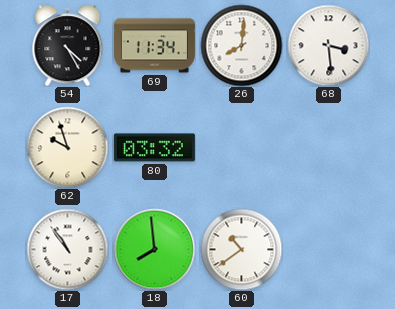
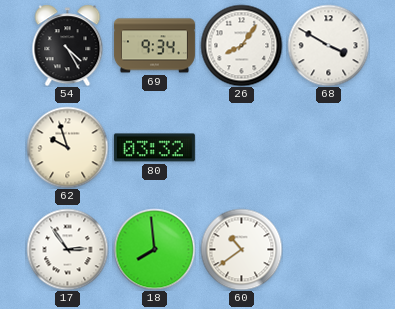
69: 11:34 -> 9:34
26: 8:01 -> 8:06
68: 3:29 -> 3:50
17: 10:54 -> 2:54
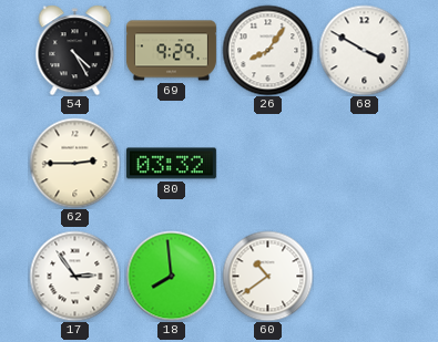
69: 9:34 -> 9:29
62: 9:57 -> 2:45
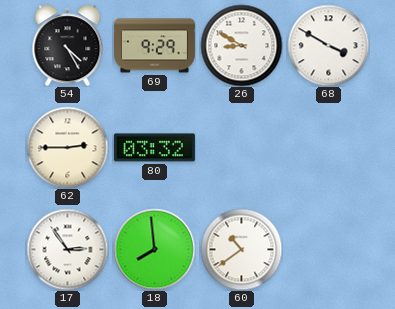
26: 8:06 -> 8:50
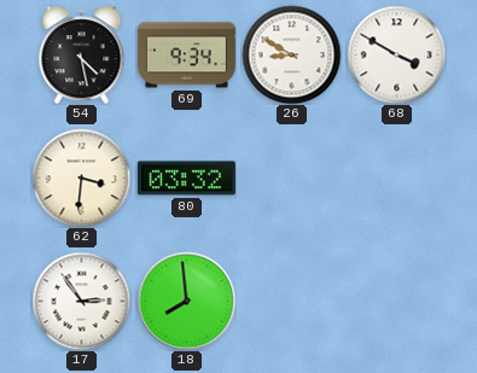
54: 4:25 -> 4:28
69: 9:29 -> 9:34
62: 2:45 -> 3:31
60: 10:39 -> none
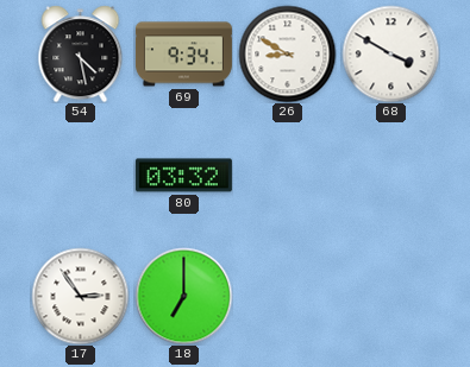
62: 3:31 -> none
18: 7:59 -> 7:00
